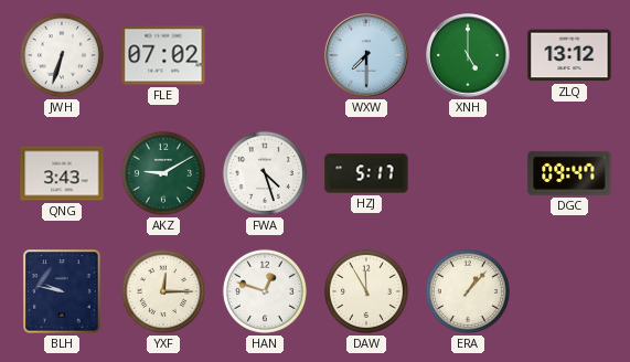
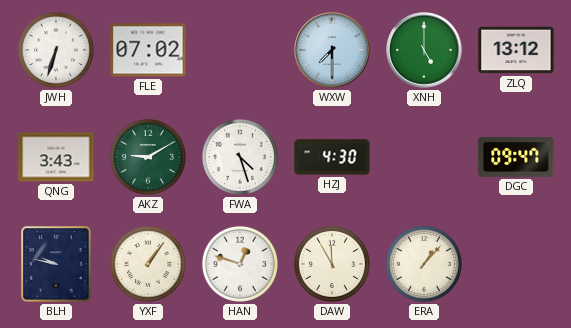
HZJ: 5:17 -> 4:30
YXF: 12:15 -> 1:06
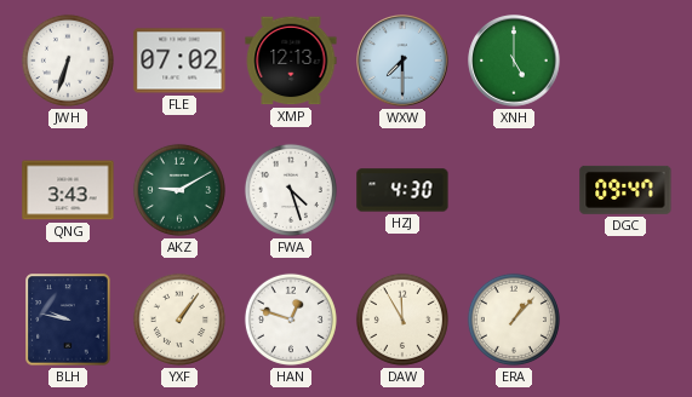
XMP: none -> 12:13
ZLQ: 13:12 -> none
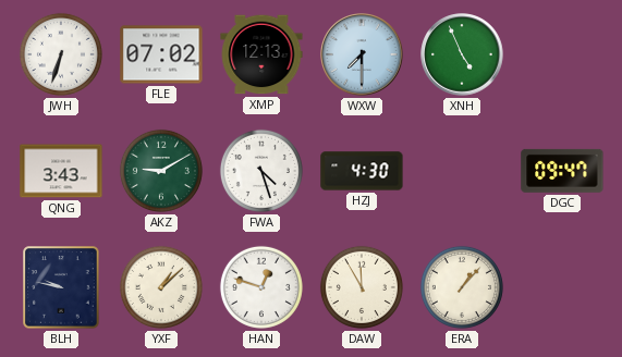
XNH: 5:00 -> 4:56
YXF: 1:06 -> 1:08
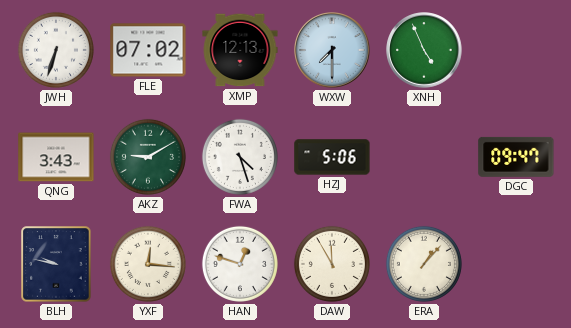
HZJ: 4:30 -> 5:06
YXF: 1:08 -> 12:16
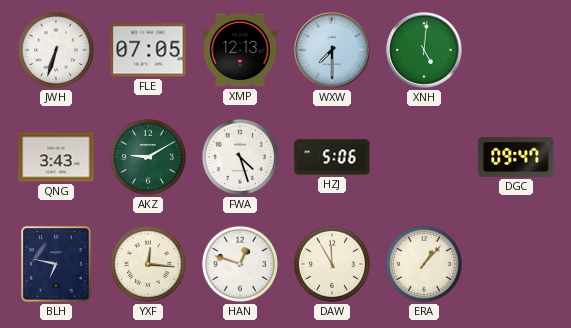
FLE: 07:02 -> 07:05
XNH: 4:56 -> 5:01
BLH: 9:47 -> 6:47
